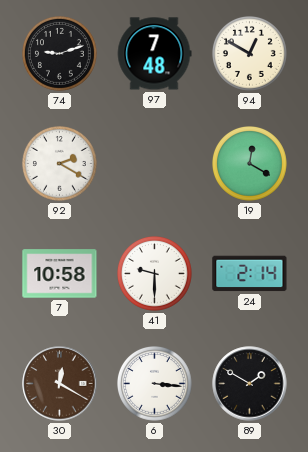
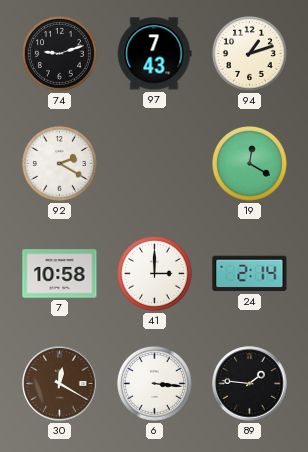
97: 7:48 -> 7:43
94: 12:50 -> 1:12
41: 9:30 -> 3:00
89: 1:50 -> 1:46
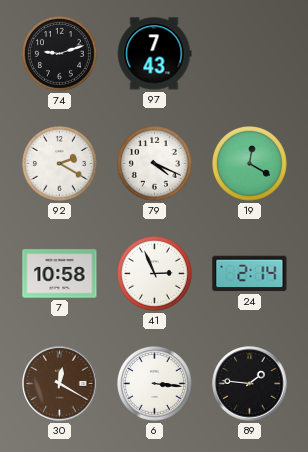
94: 1:12 -> none
79: none -> 4:19
41: 3:00 -> 2:56
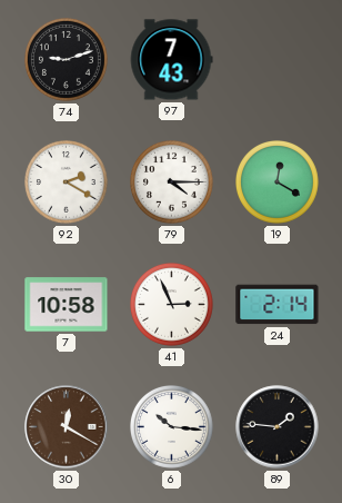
79: 4:19 -> 4:15
6: 3:16 -> 10:16
